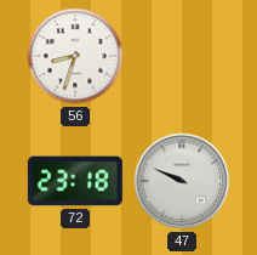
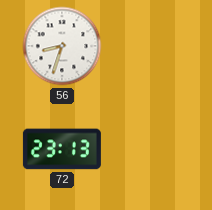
72: 23:18 -> 23:13
47: 9:49 -> none
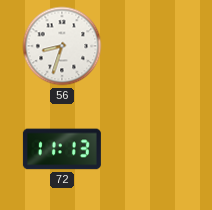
72: 23:13 -> 11:13
